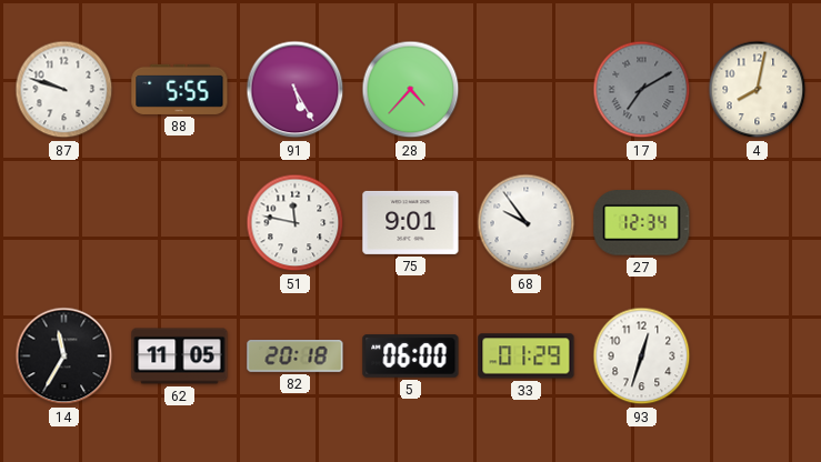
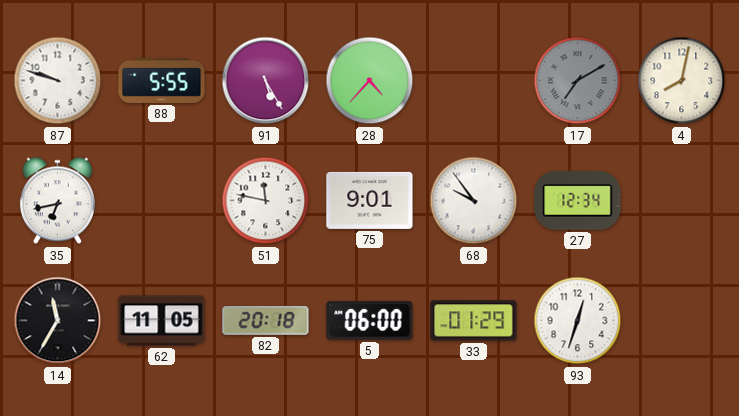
35: none -> 6:43
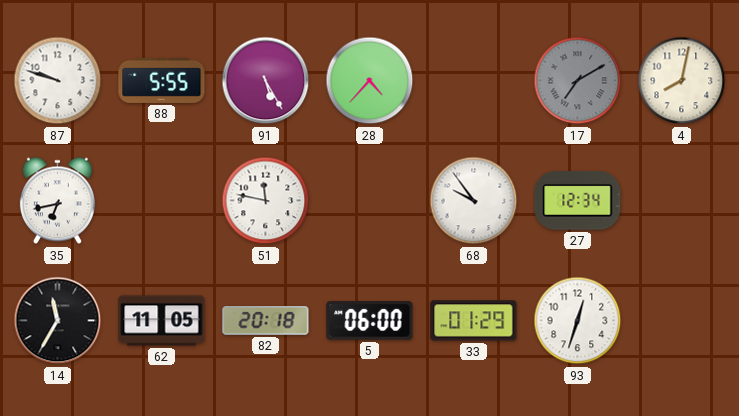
75: 9:01 -> none
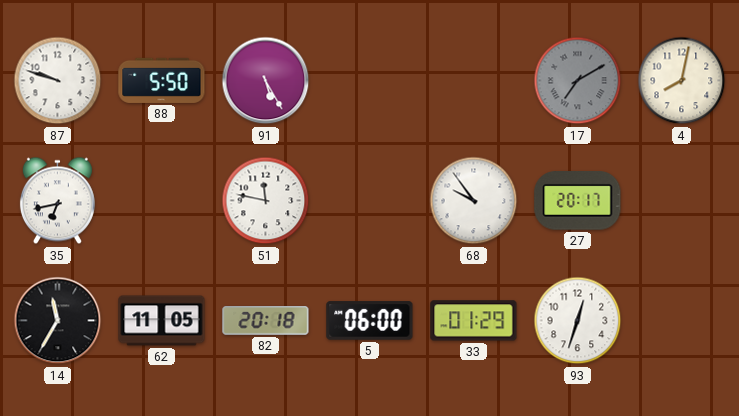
88: 5:55 -> 5:50
28: 4:37 -> none
27: 12:34 -> 20:17
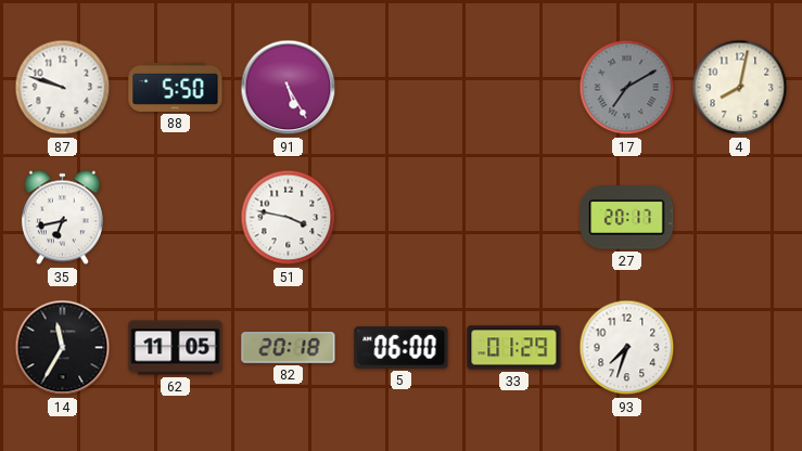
51: 11:47 -> 3:47
68: 9:54 -> none
93: 12:33 -> 7:33
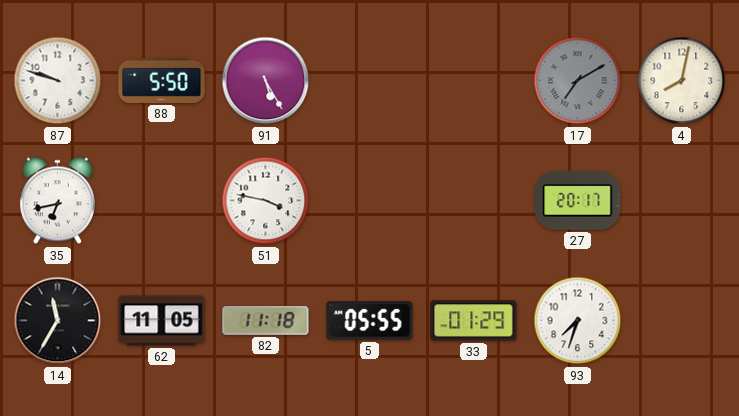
82: 20:18 -> 11:18
5: 06:00 -> 05:55
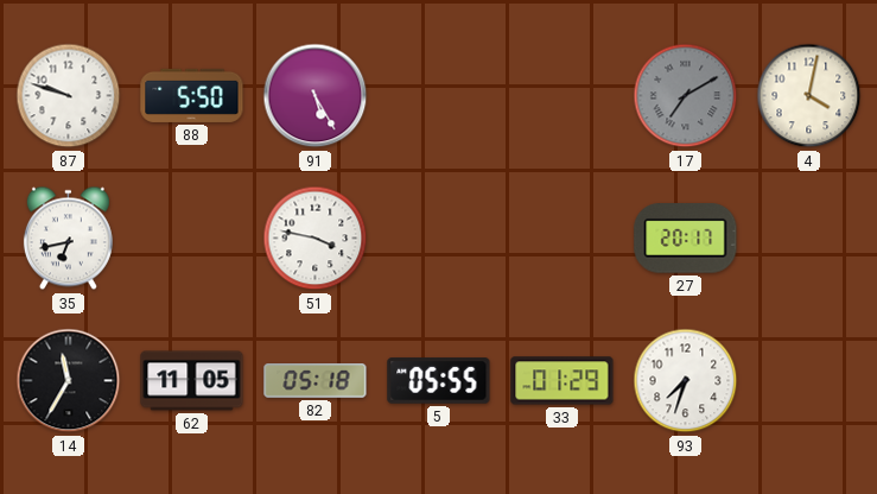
4: 8:02 -> 4:02
82: 11:18 -> 05:18
